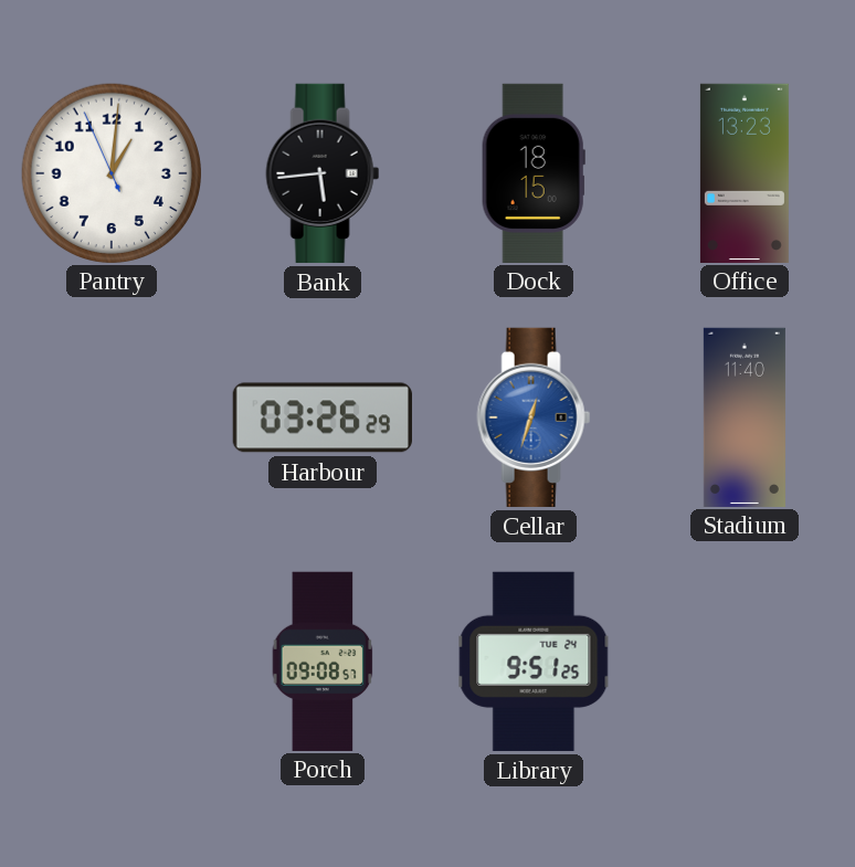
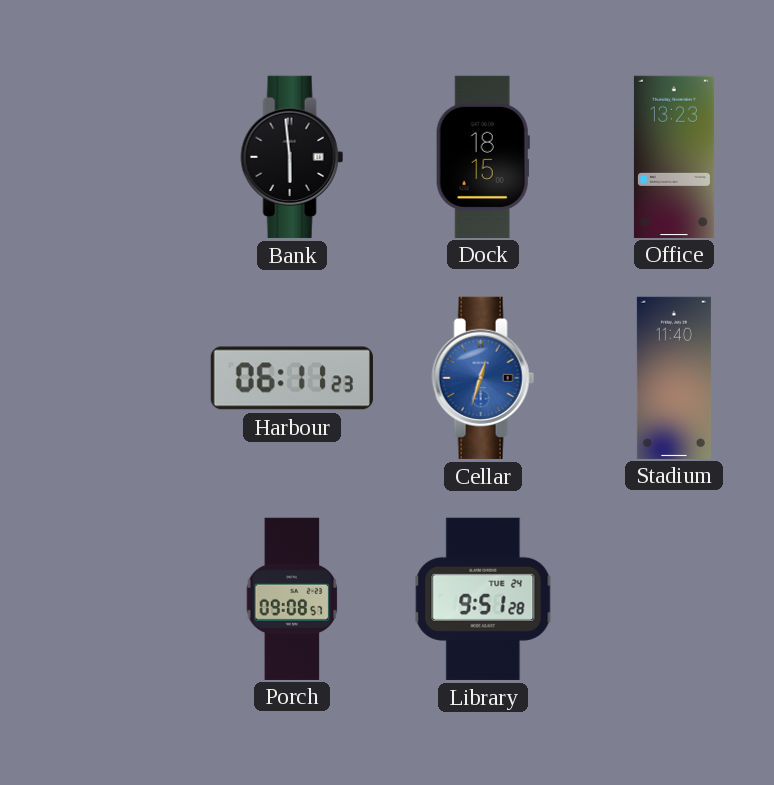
Pantry: 1:00 -> none
Bank: 5:44 -> 5:59
Harbour: 03:26 -> 06:11
Library: 9:51:25 -> 9:51:28
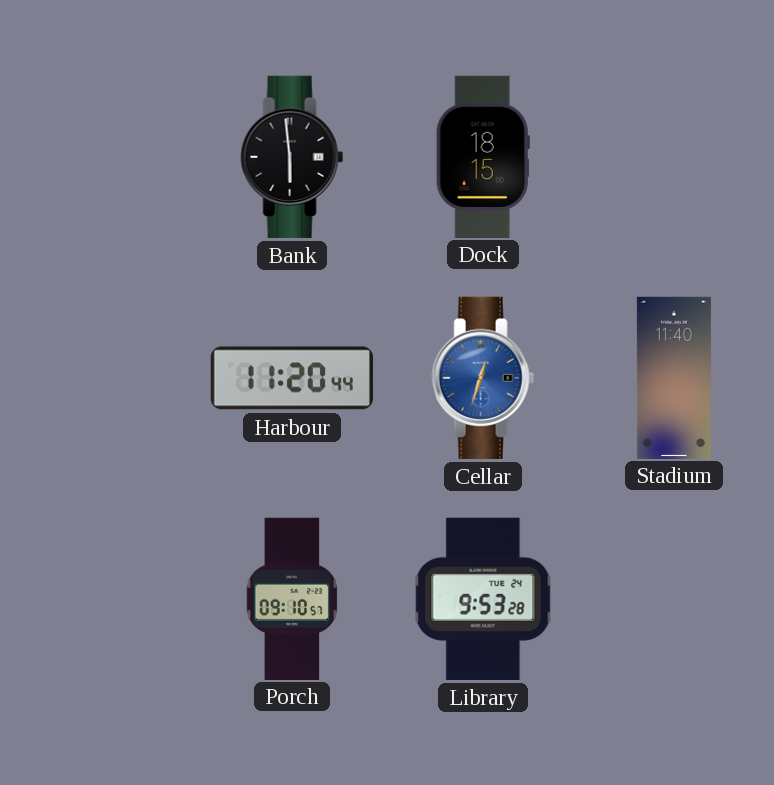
Office: 13:23 -> none
Harbour: 06:11 -> 11:20
Porch: 09:08 -> 09:10
Library: 9:51 -> 9:53
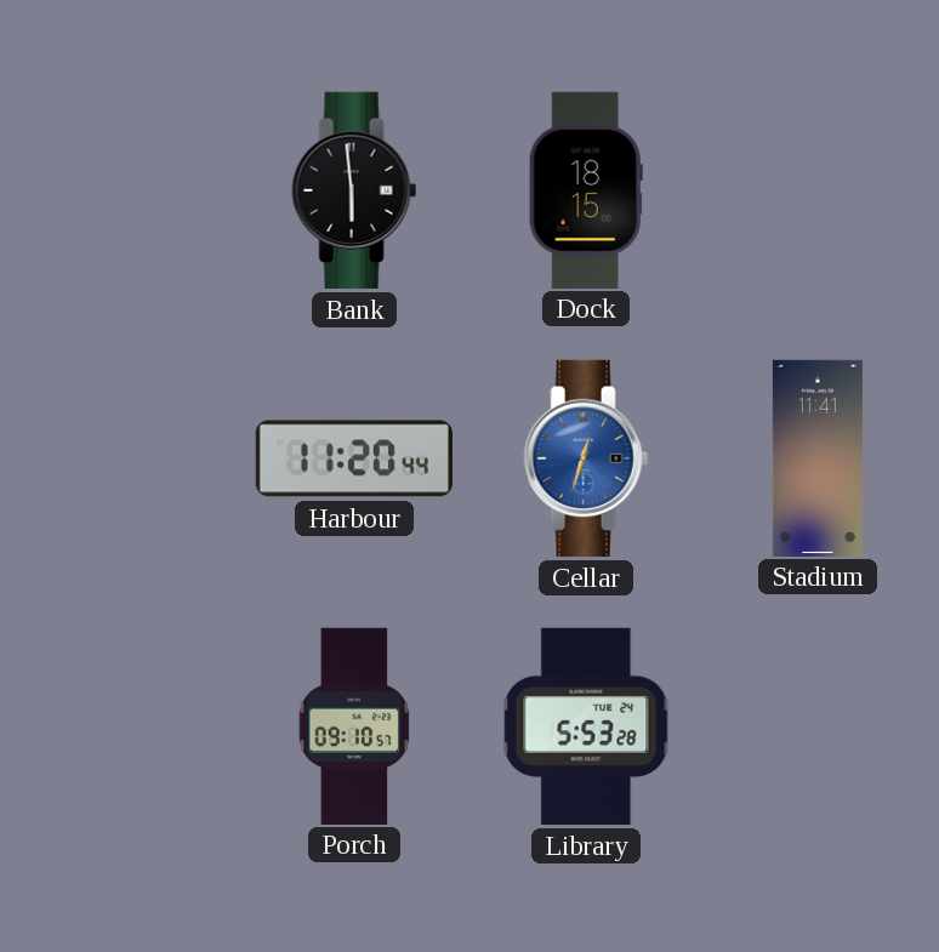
Stadium: 11:40 -> 11:41
Library: 9:53 -> 5:53
